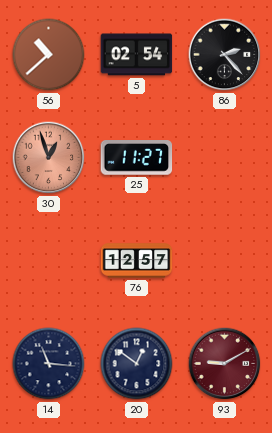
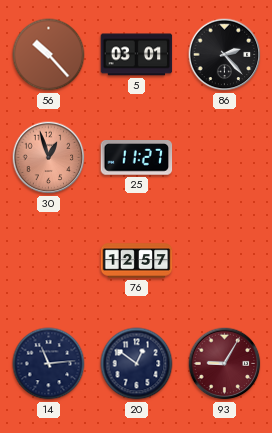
56: 10:38 -> 10:23
5: 02:54 -> 03:01
14: 11:16 -> 11:14
93: 9:10 -> 9:05
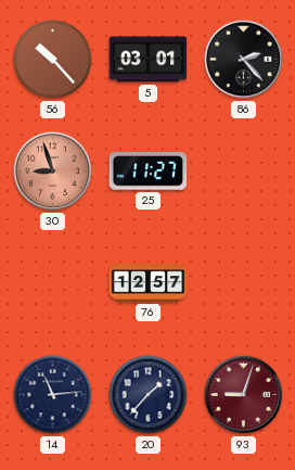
30: 12:57 -> 8:57
20: 12:51 -> 1:37
93: 9:05 -> 9:03
